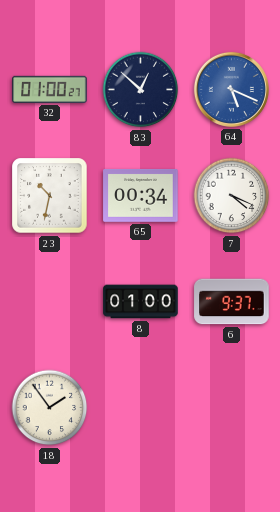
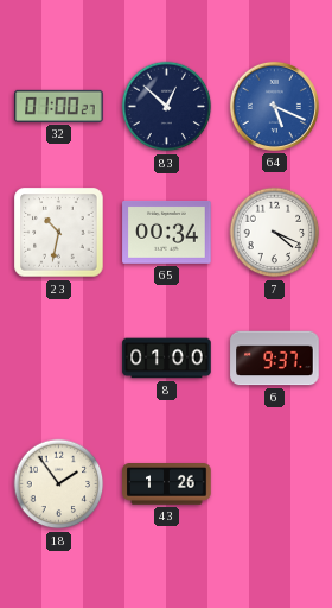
43: none -> 1:26
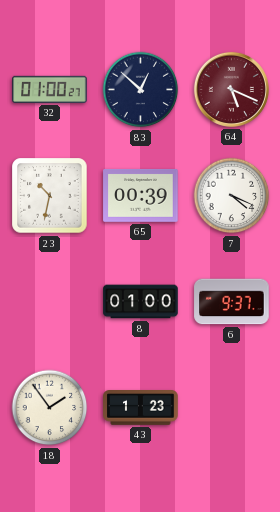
64 dial: blue -> burgundy
65: 00:34 -> 00:39
43: 1:26 -> 1:23
